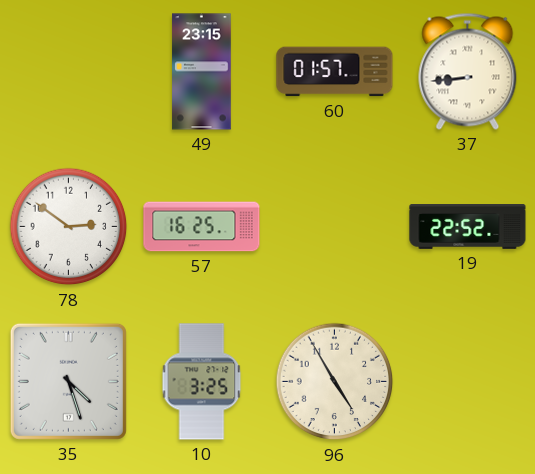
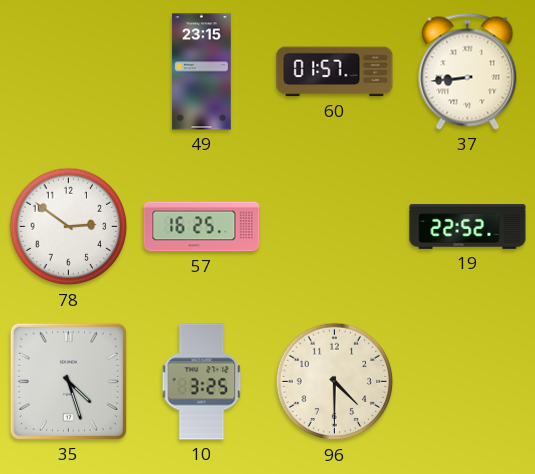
96: 4:55 -> 4:30
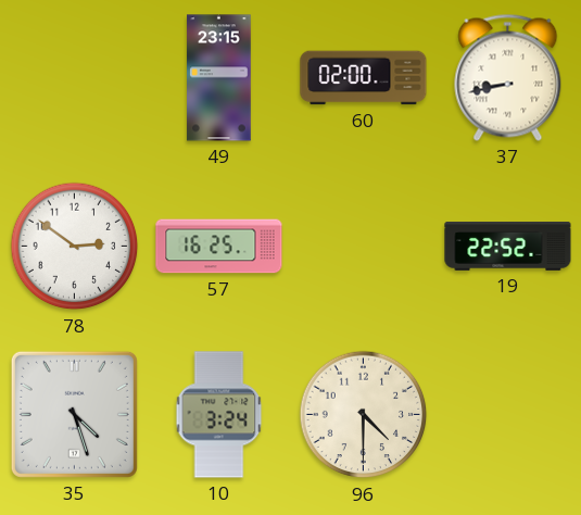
60: 01:57 -> 02:00
37: 8:44 -> 8:43
10: 3:25 -> 3:24
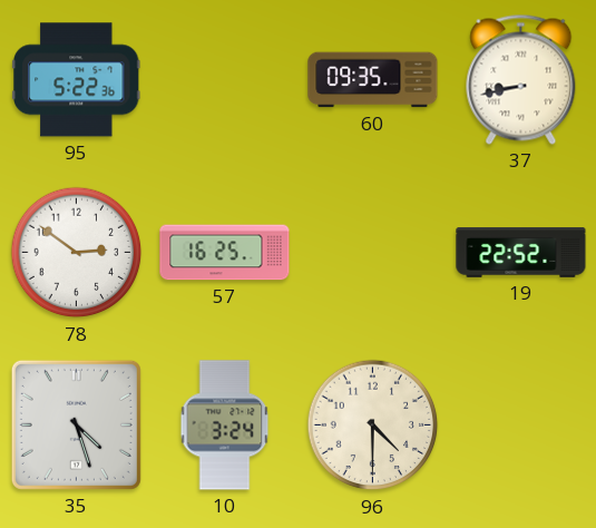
95: none -> 5:22
49: 23:15 -> none
60: 02:00 -> 09:35
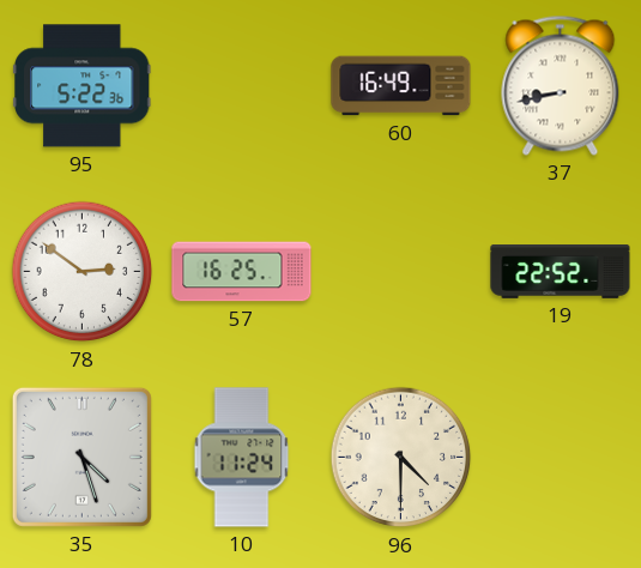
60: 09:35 -> 16:49
10: 3:24 -> 11:24
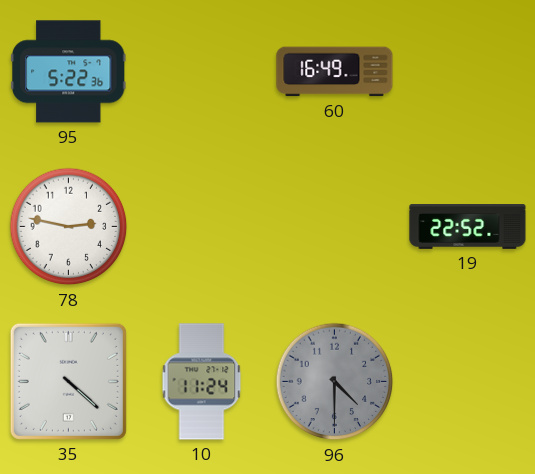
37: 8:43 -> none
78: 2:51 -> 2:47
57: 16:25 -> none
35: 4:27 -> 4:22
96 dial: cream -> grey
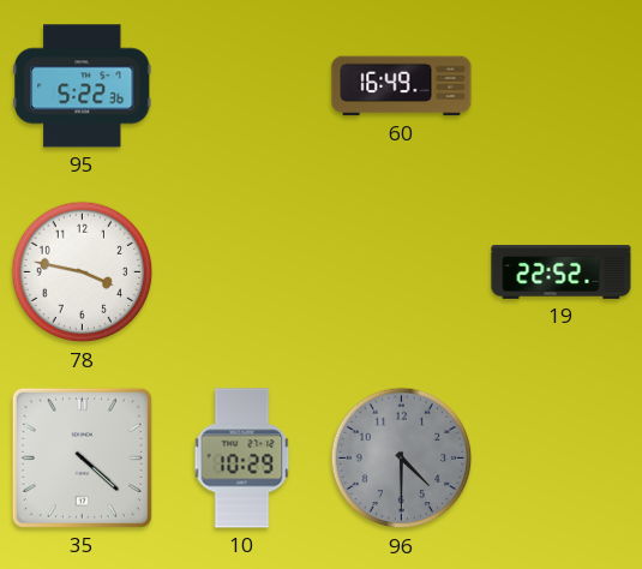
78: 2:47 -> 3:47
10: 11:24 -> 10:29
